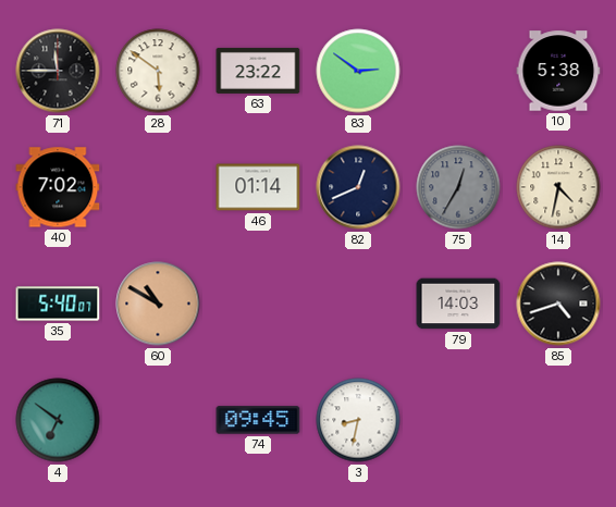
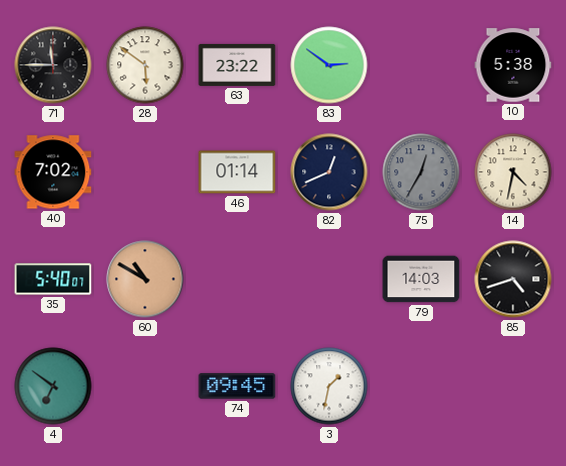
3: 8:32 -> 1:32
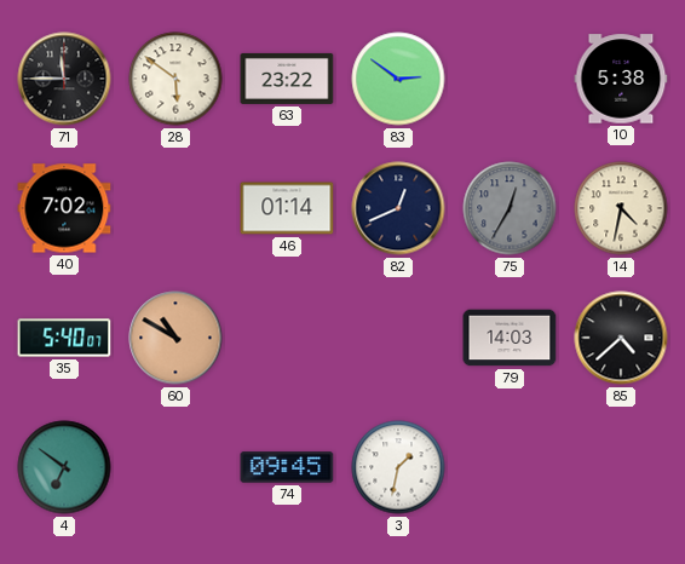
85: 4:42 -> 4:38
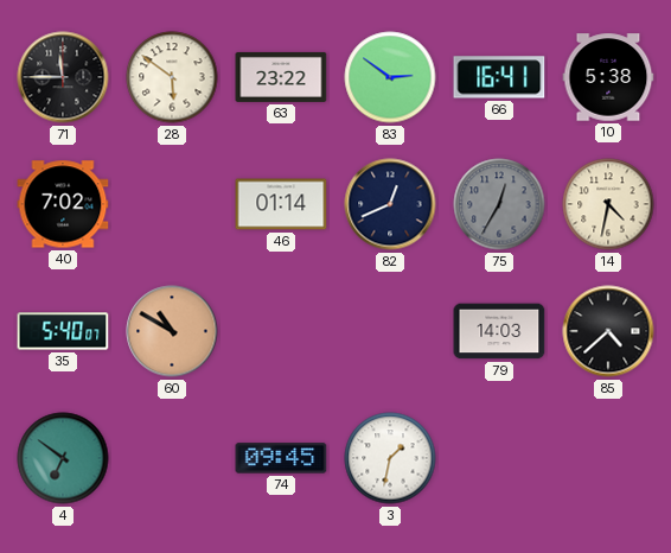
66: none -> 16:41
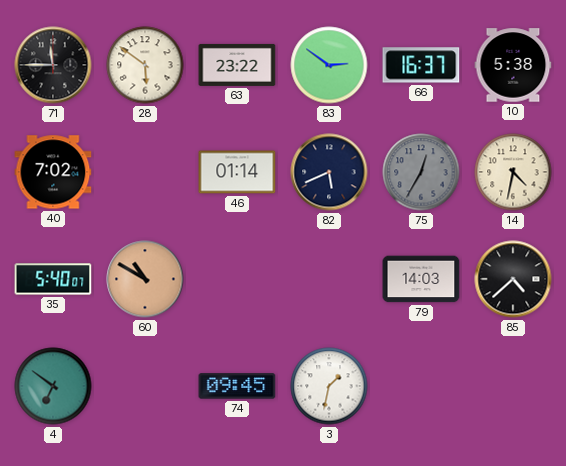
66: 16:41 -> 16:37
82: 12:41 -> 5:41
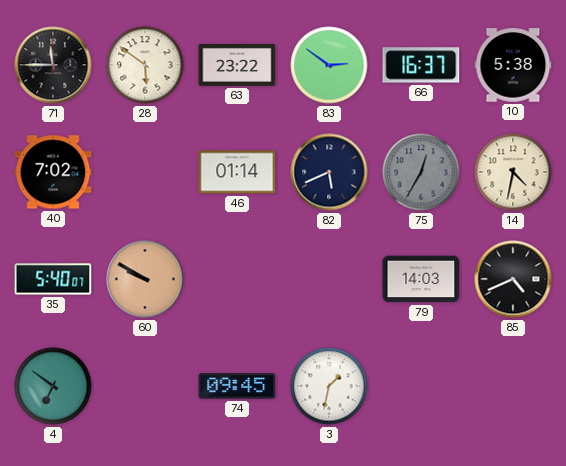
60: 10:50 -> 9:50
85: 4:38 -> 4:41
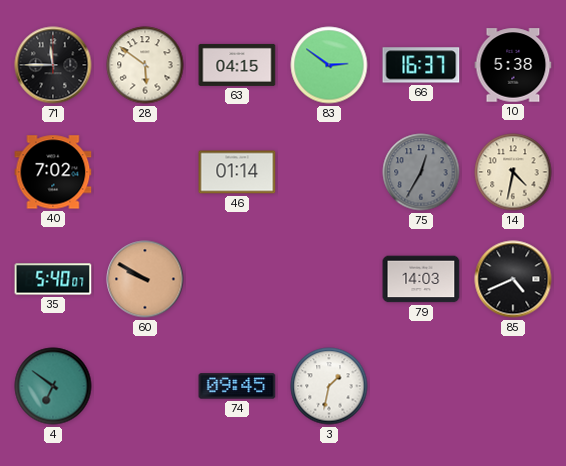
63: 23:22 -> 04:15
82: 5:41 -> none
